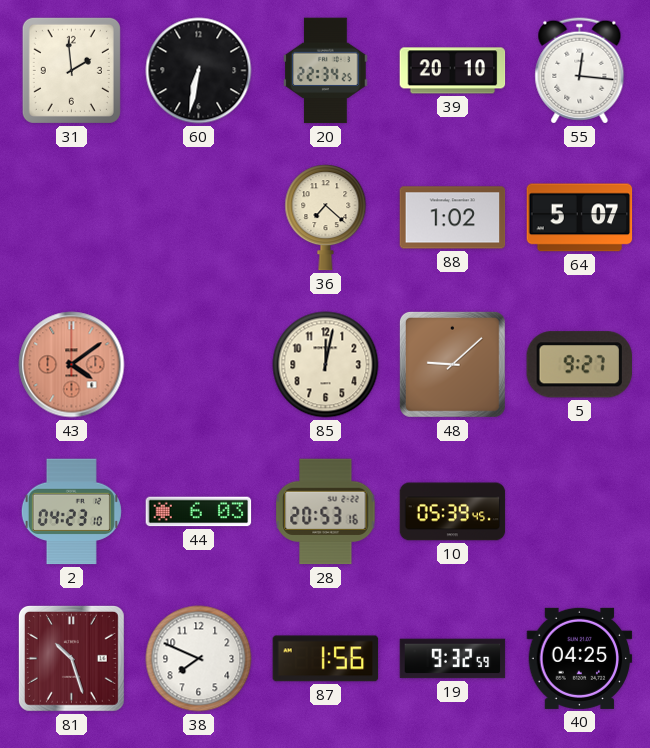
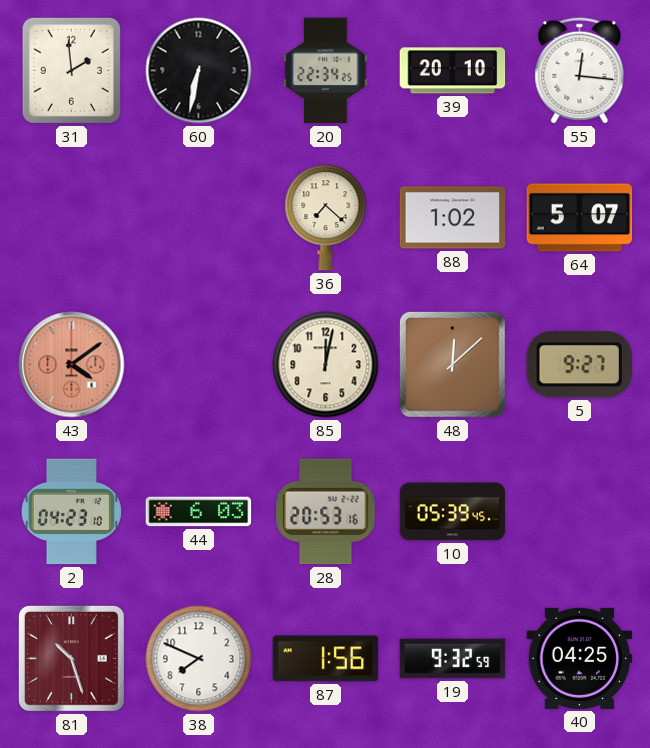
48: 9:08 -> 12:08
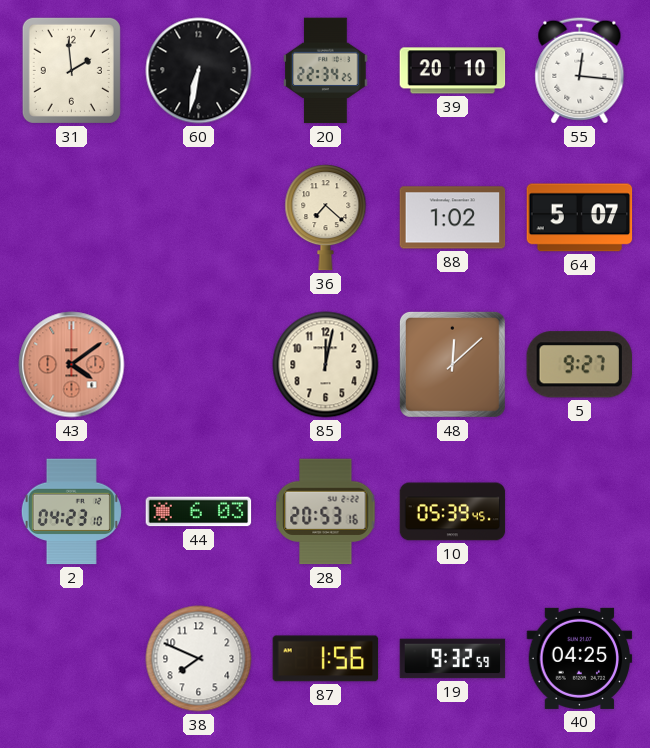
81: 10:27 -> none
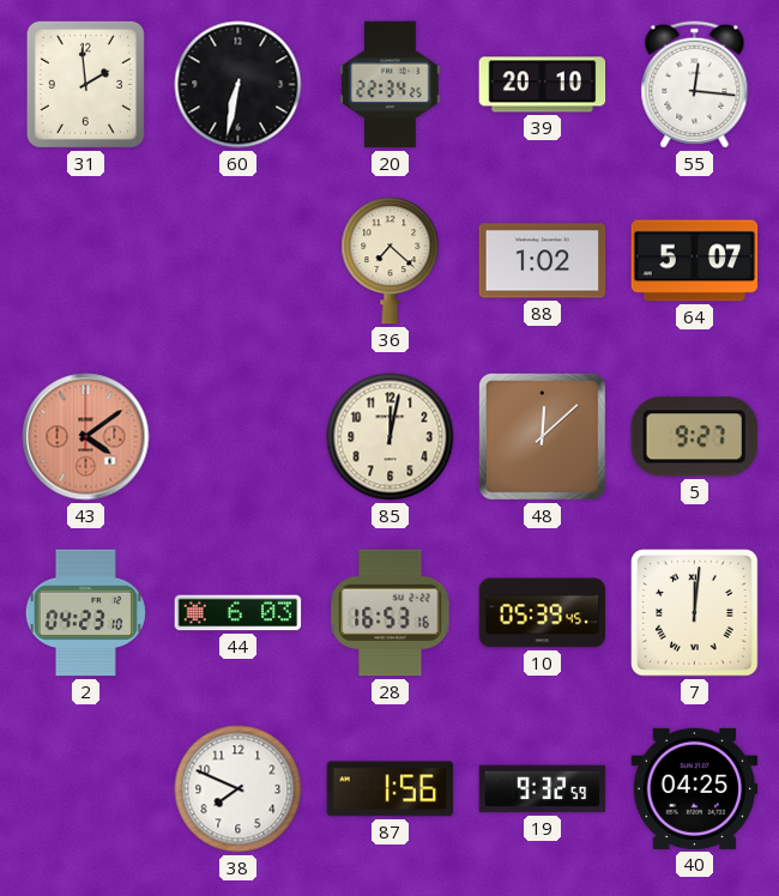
28: 20:53 -> 16:53
7: none -> 12:01
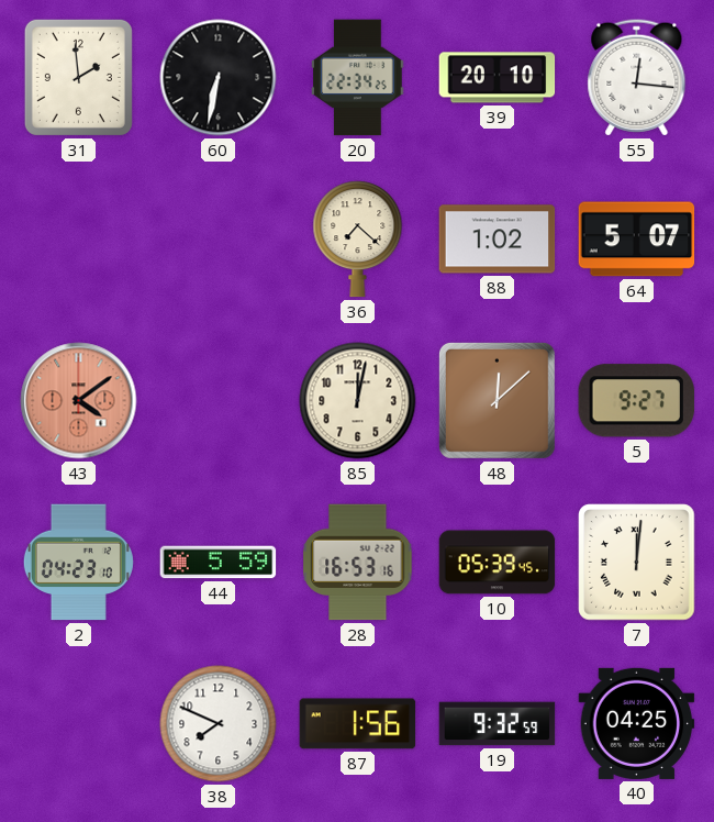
44: 6:03 -> 5:59
